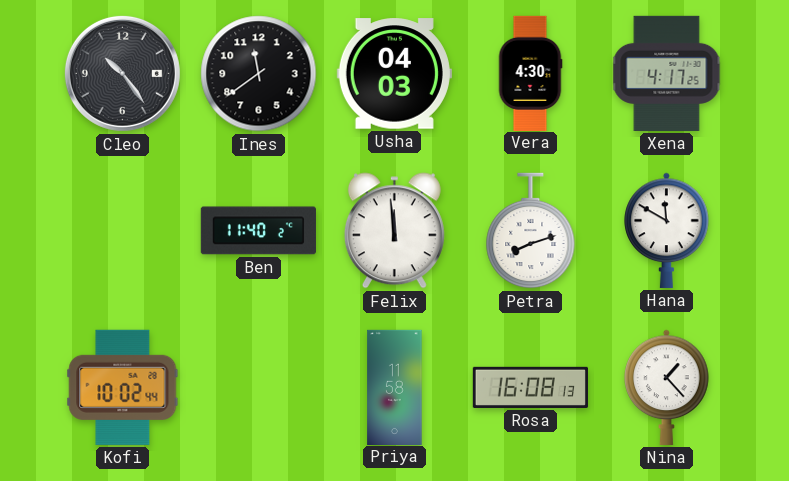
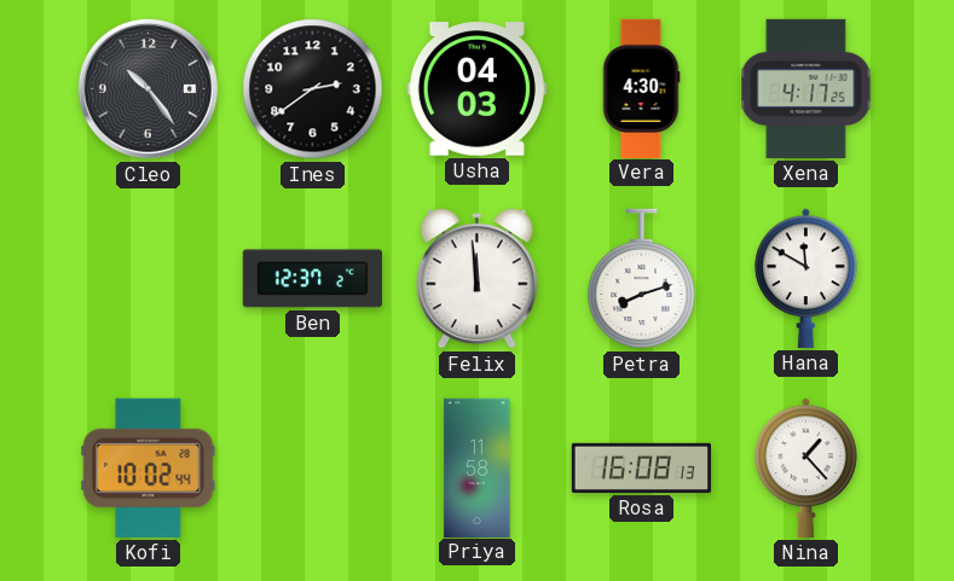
Ines: 11:39 -> 2:39
Ben: 11:40 -> 12:37
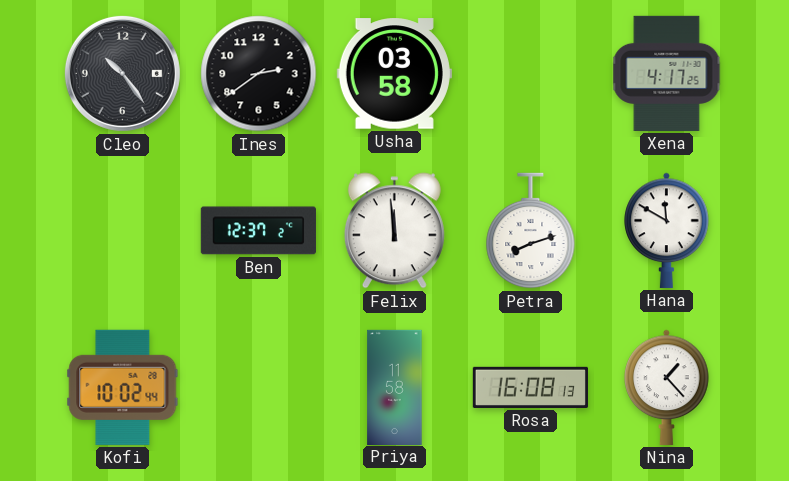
Usha: 04:03 -> 03:58
Vera: 4:30 -> none
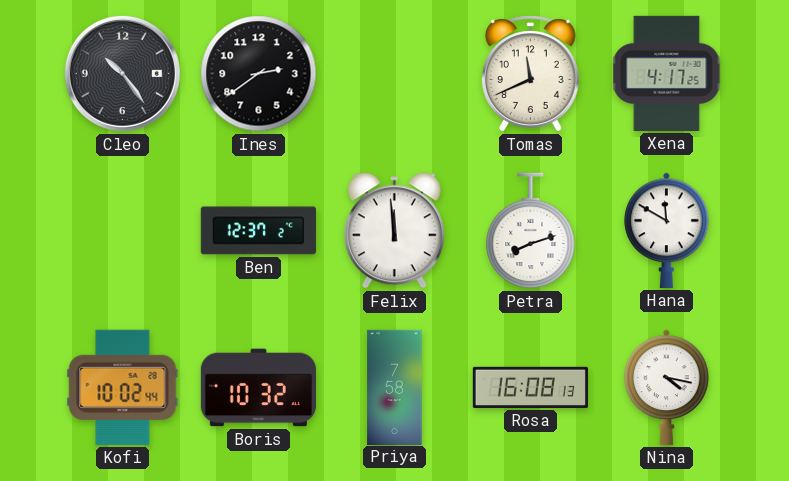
Usha: 03:58 -> none
Tomas: none -> 11:41
Boris: none -> 10:32
Priya: 11:58 -> 7:58
Nina: 1:23 -> 4:17
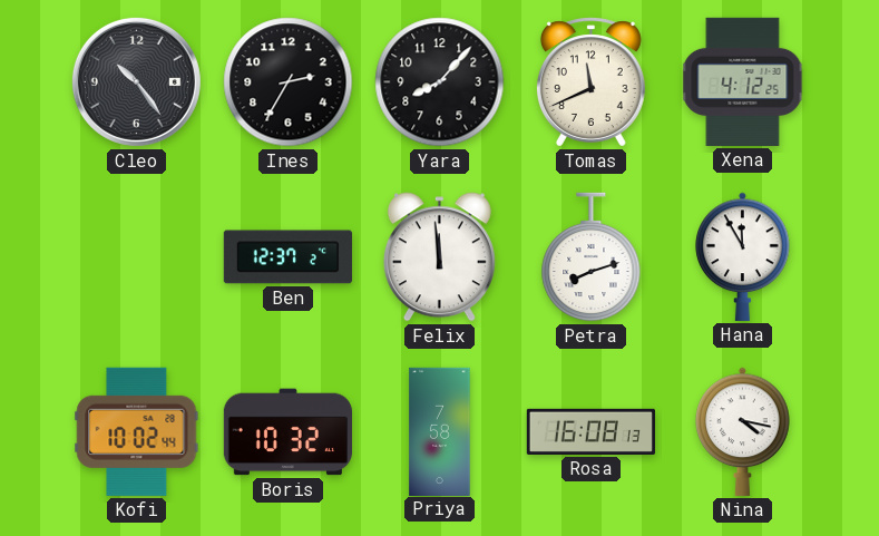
Ines: 2:39 -> 2:35
Yara: none -> 8:07
Xena: 4:17 -> 4:12
Hana: 11:50 -> 11:55
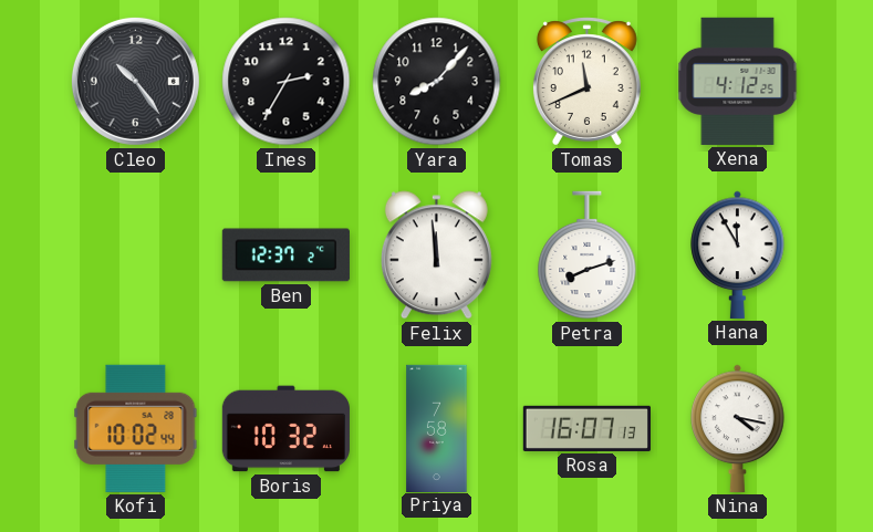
Rosa: 16:08 -> 16:07
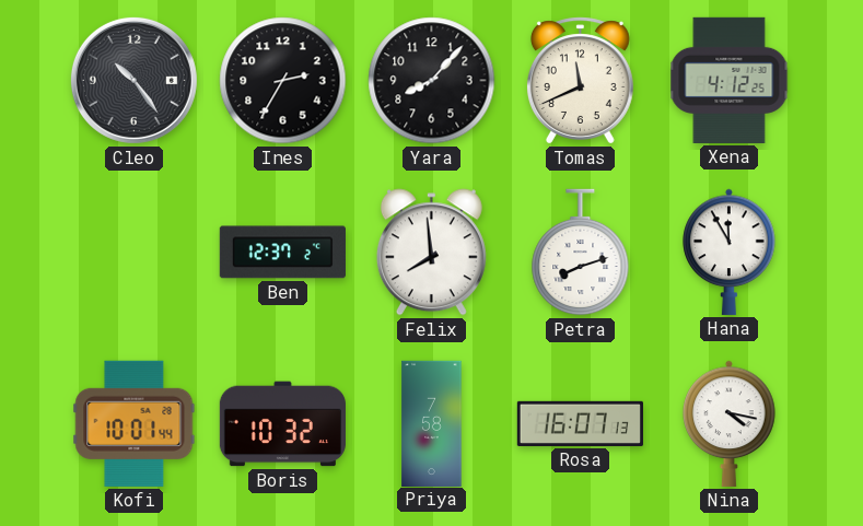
Felix: 11:59 -> 7:59
Kofi: 10:02 -> 10:01
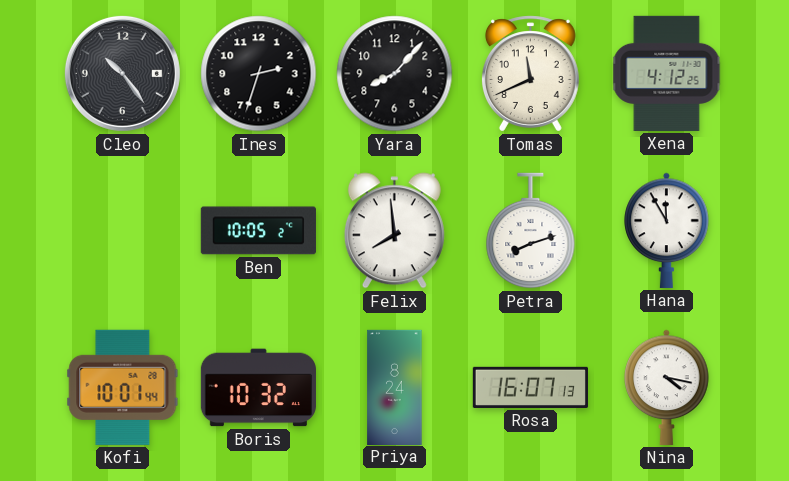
Ines: 2:35 -> 2:33
Ben: 12:37 -> 10:05
Priya: 7:58 -> 8:24
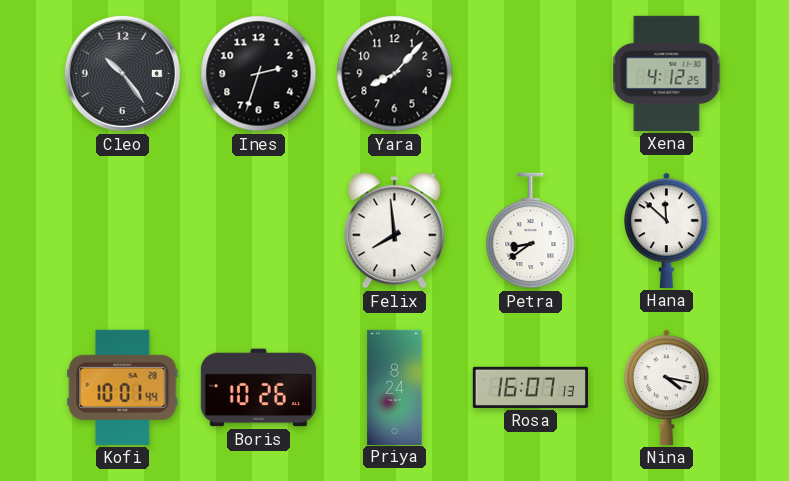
Tomas: 11:41 -> none
Ben: 10:05 -> none
Petra: 8:12 -> 8:39
Hana: 11:55 -> 11:52
Boris: 10:32 -> 10:26
